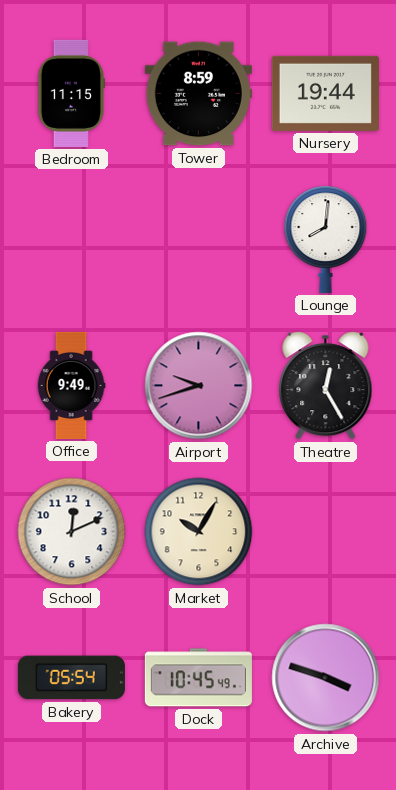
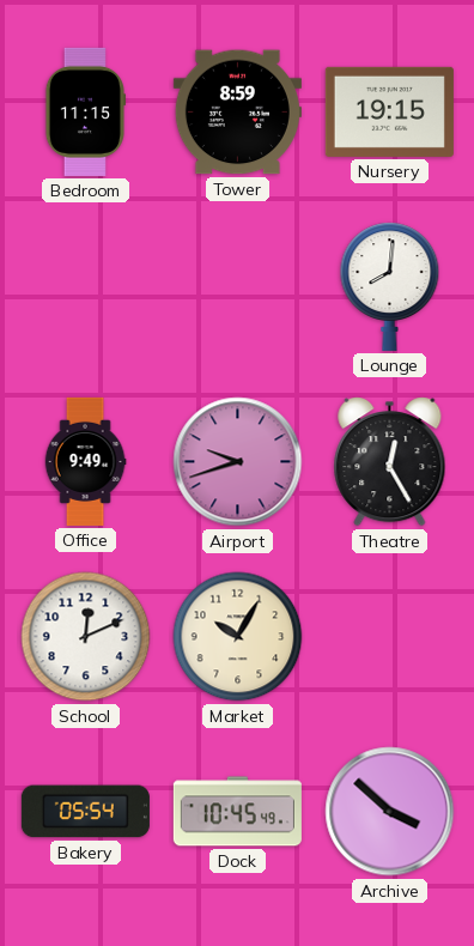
Nursery: 19:44 -> 19:15
Archive: 3:48 -> 3:52
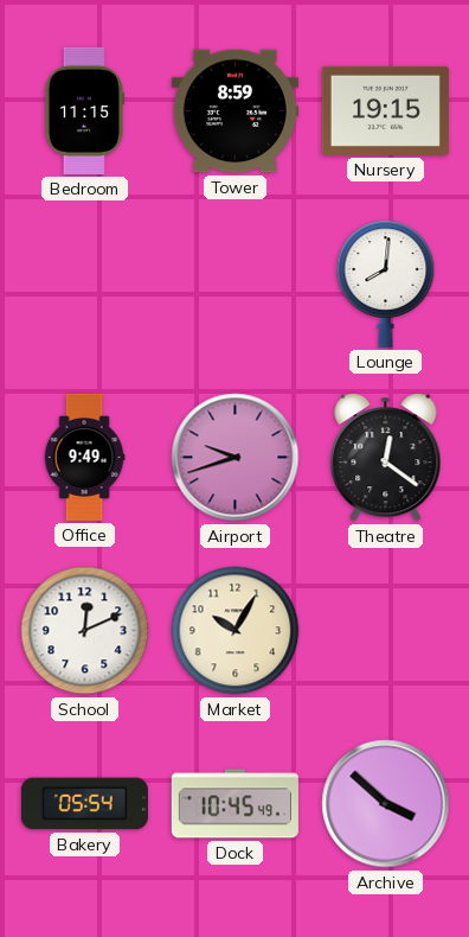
Theatre: 12:25 -> 12:21
